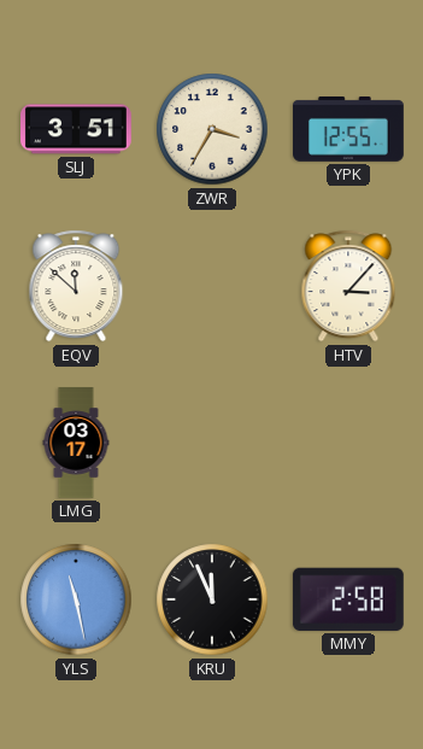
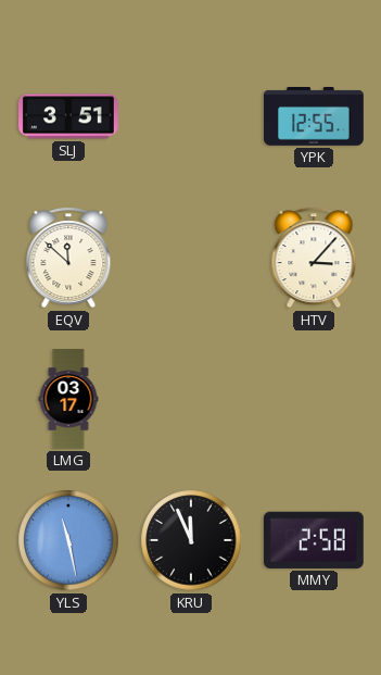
ZWR: 3:35 -> none
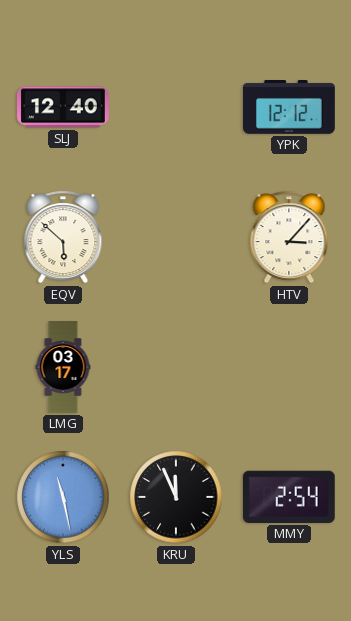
SLJ: 3:51 -> 12:40
YPK: 12:55 -> 12:12
EQV: 11:52 -> 5:52
MMY: 2:58 -> 2:54
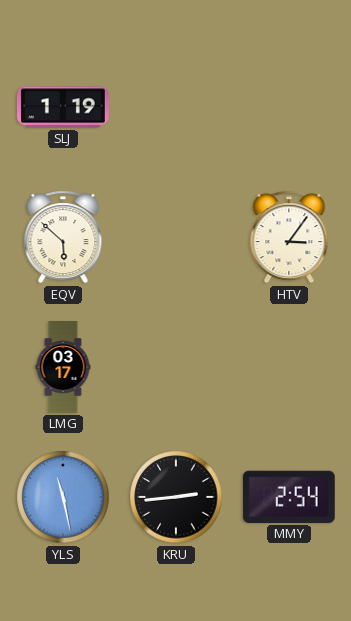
SLJ: 12:40 -> 1:19
YPK: 12:12 -> none
HTV: 3:07 -> 3:06
KRU: 11:56 -> 2:44
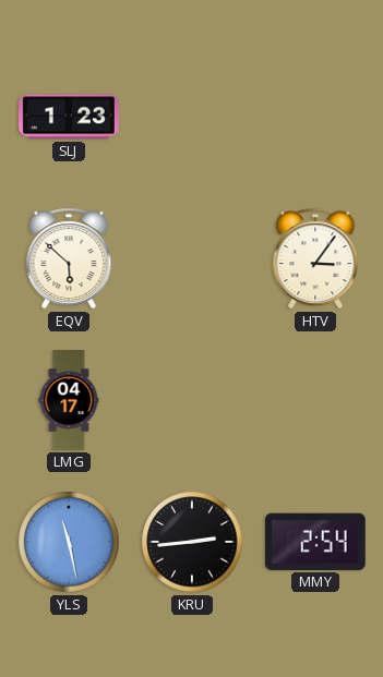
SLJ: 1:19 -> 1:23
LMG: 03:17 -> 04:17
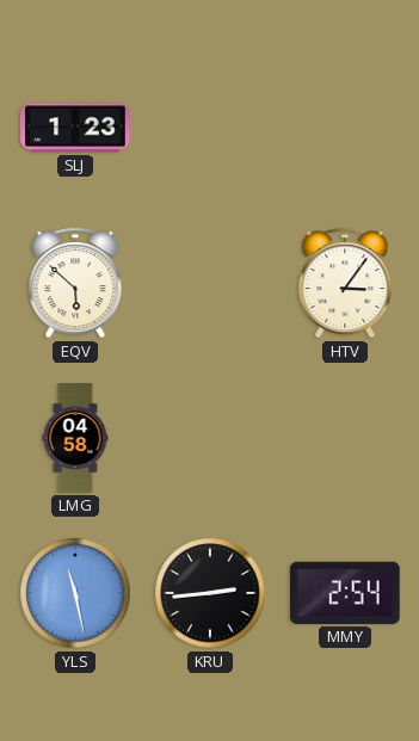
LMG: 04:17 -> 04:58
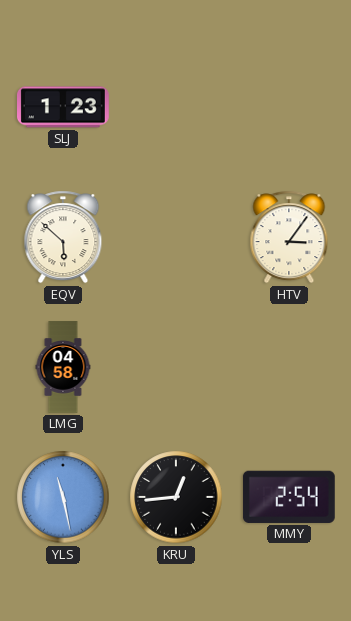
KRU: 2:44 -> 12:44
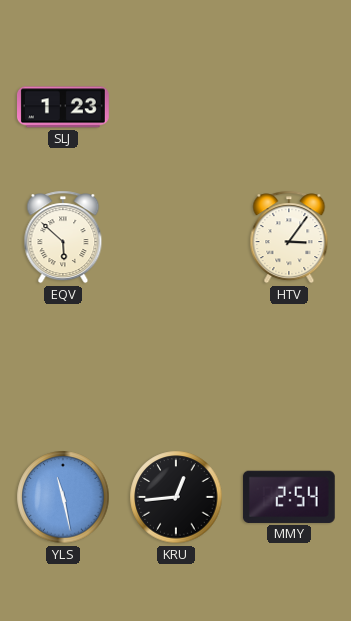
LMG: 04:58 -> none
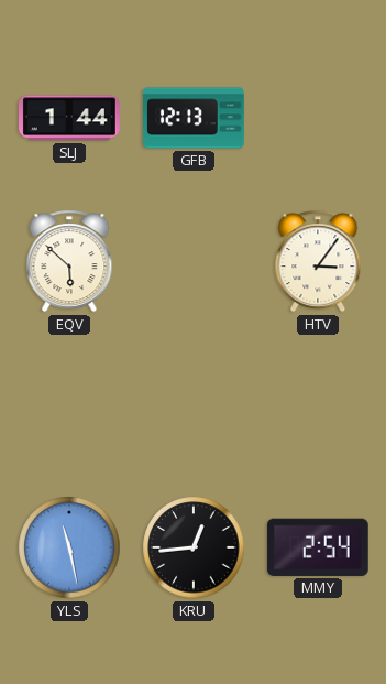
SLJ: 1:23 -> 1:44
GFB: none -> 12:13
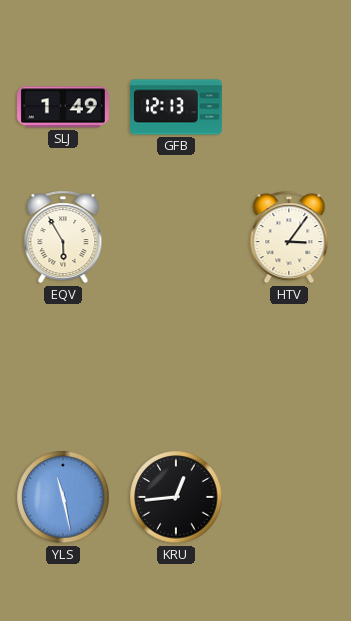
SLJ: 1:44 -> 1:49
EQV: 5:52 -> 5:55
MMY: 2:54 -> none
